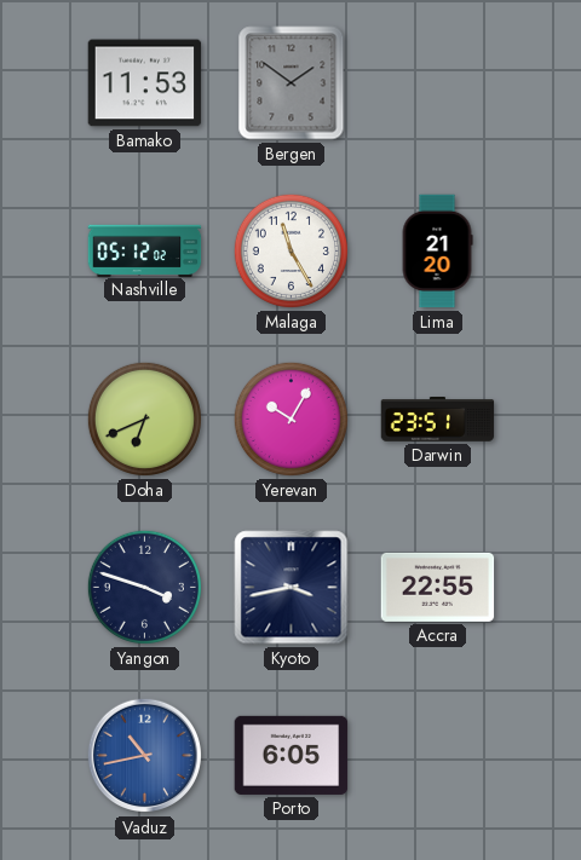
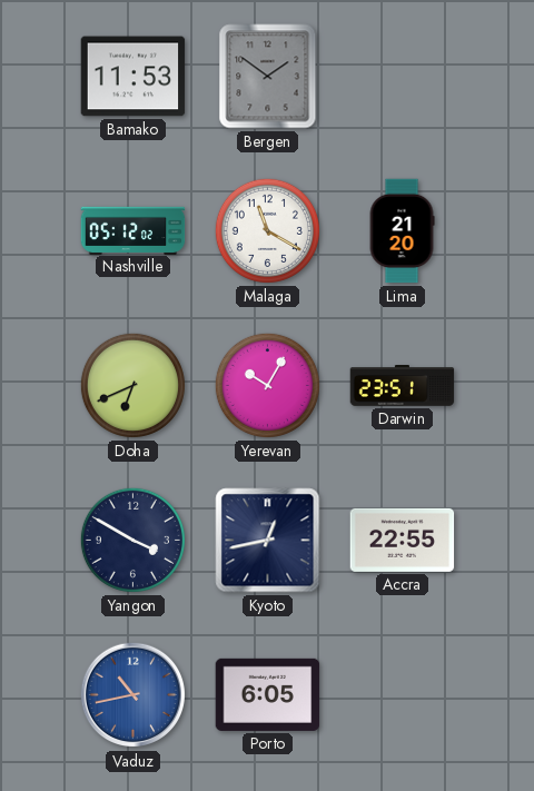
Malaga: 11:25 -> 11:20
Yangon: 3:48 -> 3:50
Kyoto: 3:43 -> 12:43
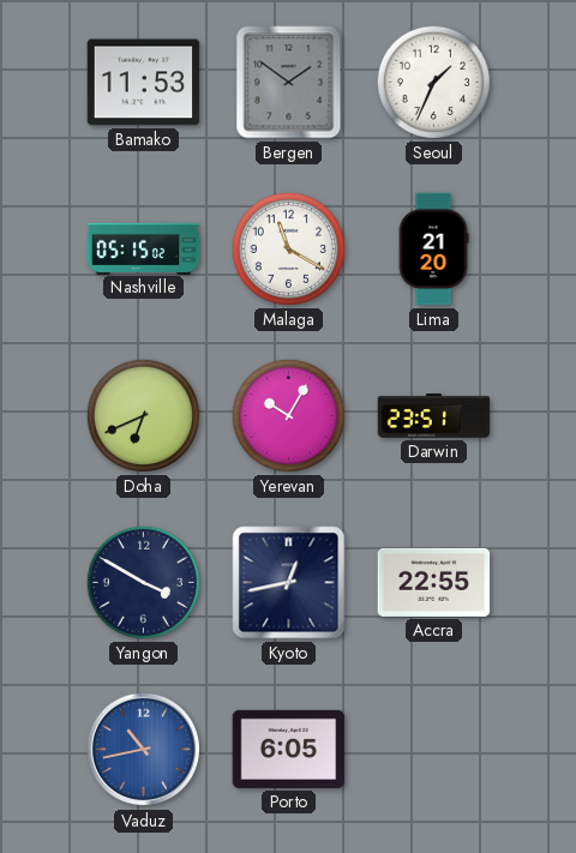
Seoul: none -> 1:34
Nashville: 05:12 -> 05:15
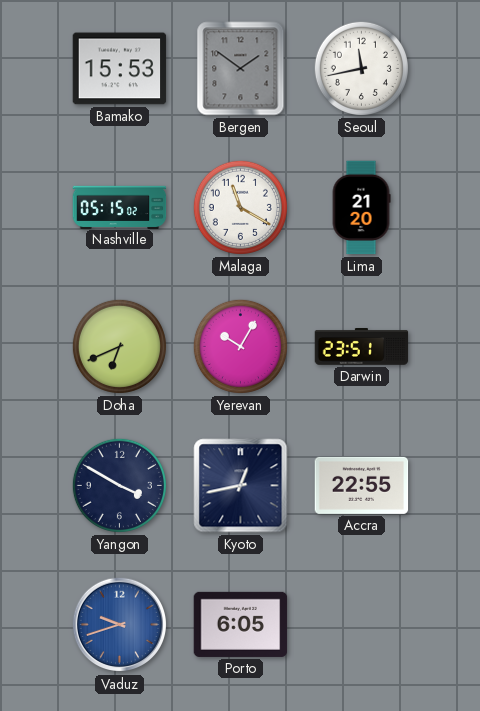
Bamako: 11:53 -> 15:53
Seoul: 1:34 -> 11:43
Vaduz: 10:43 -> 9:42
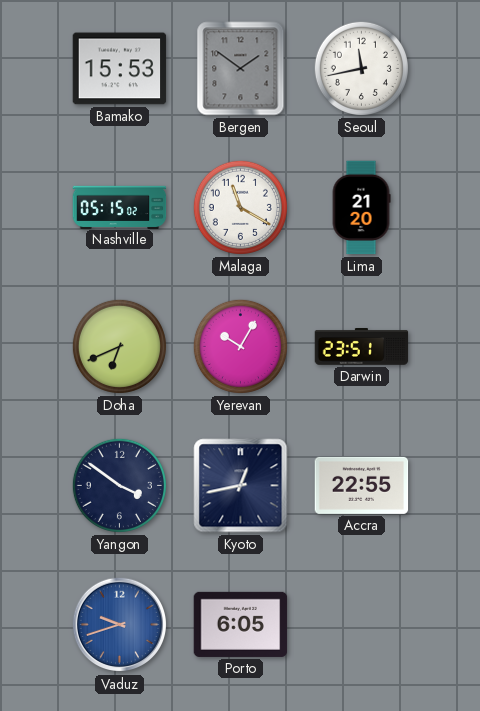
Yangon: 3:50 -> 3:51
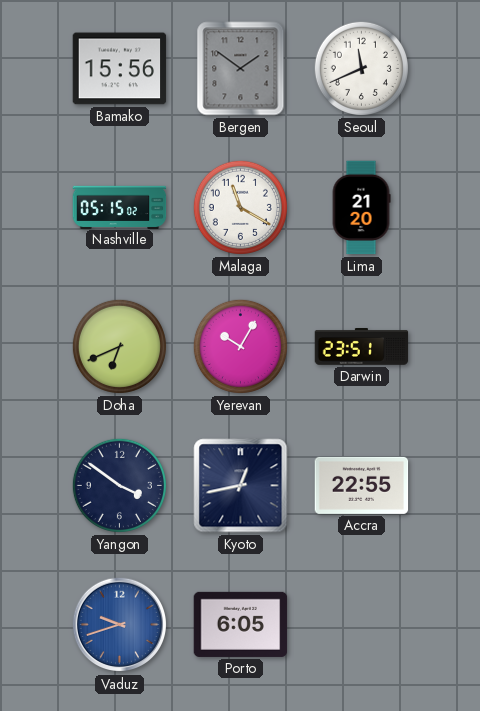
Bamako: 15:53 -> 15:56
Seoul: 11:43 -> 11:41
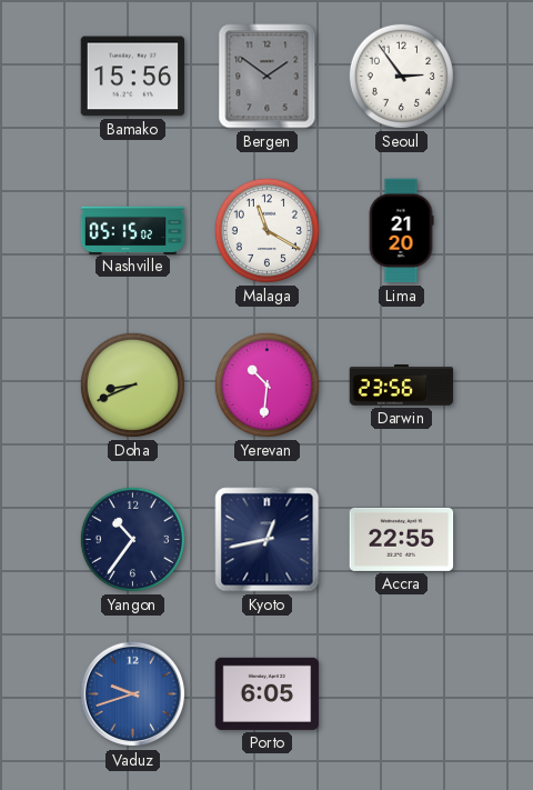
Seoul: 11:41 -> 2:54
Doha: 6:41 -> 8:41
Yerevan: 10:05 -> 10:31
Darwin: 23:51 -> 23:56
Yangon: 3:51 -> 10:36
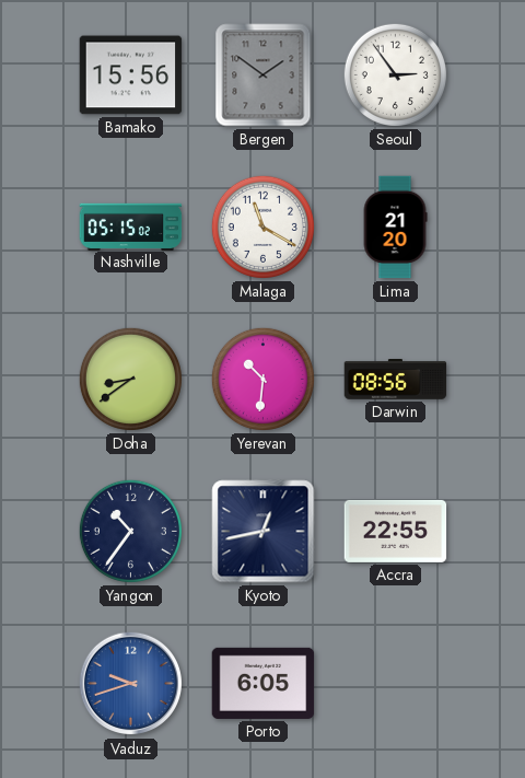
Doha: 8:41 -> 8:39
Darwin: 23:56 -> 08:56
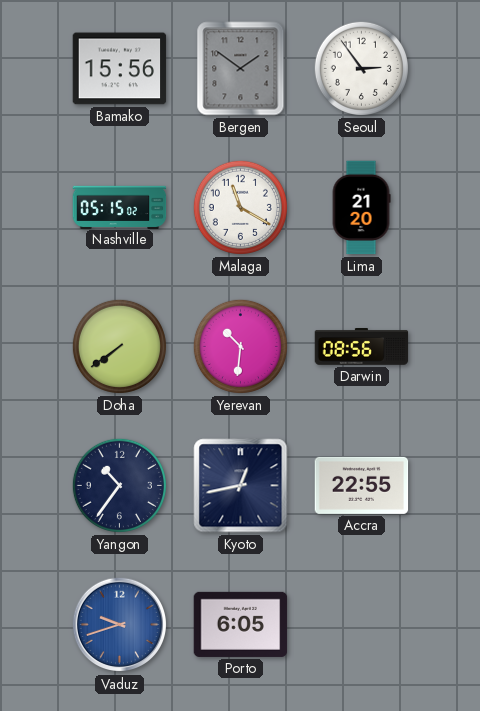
Doha: 8:39 -> 7:39
